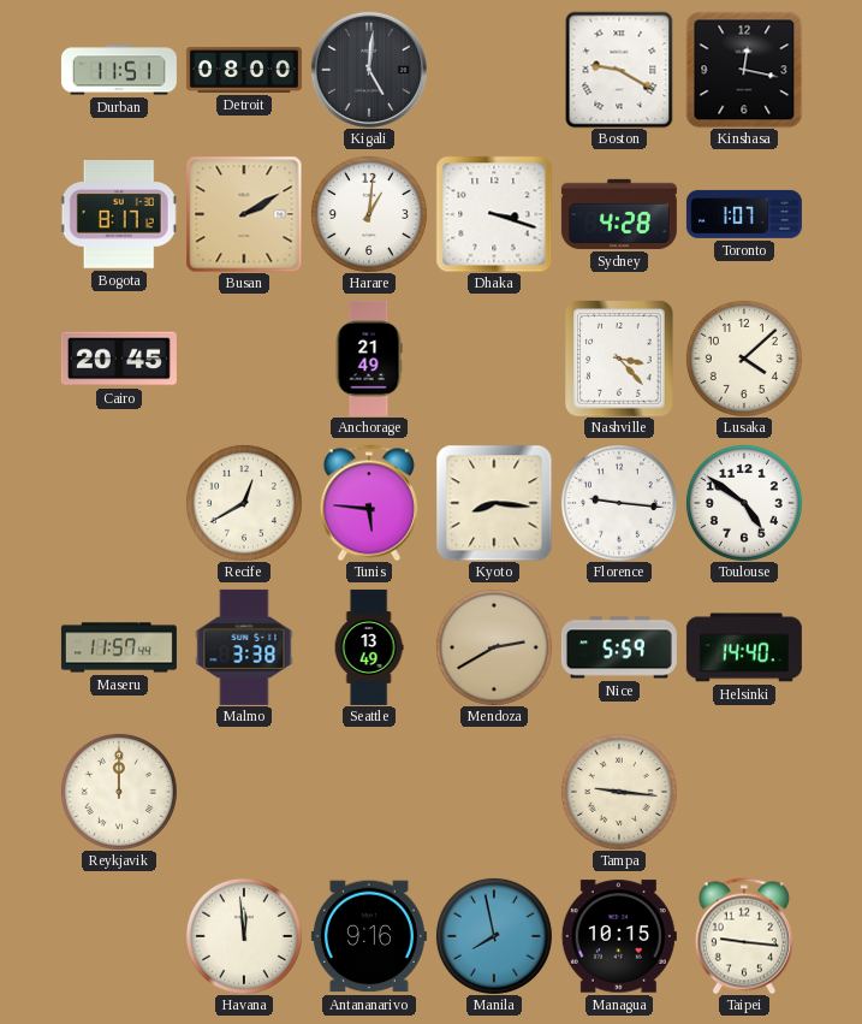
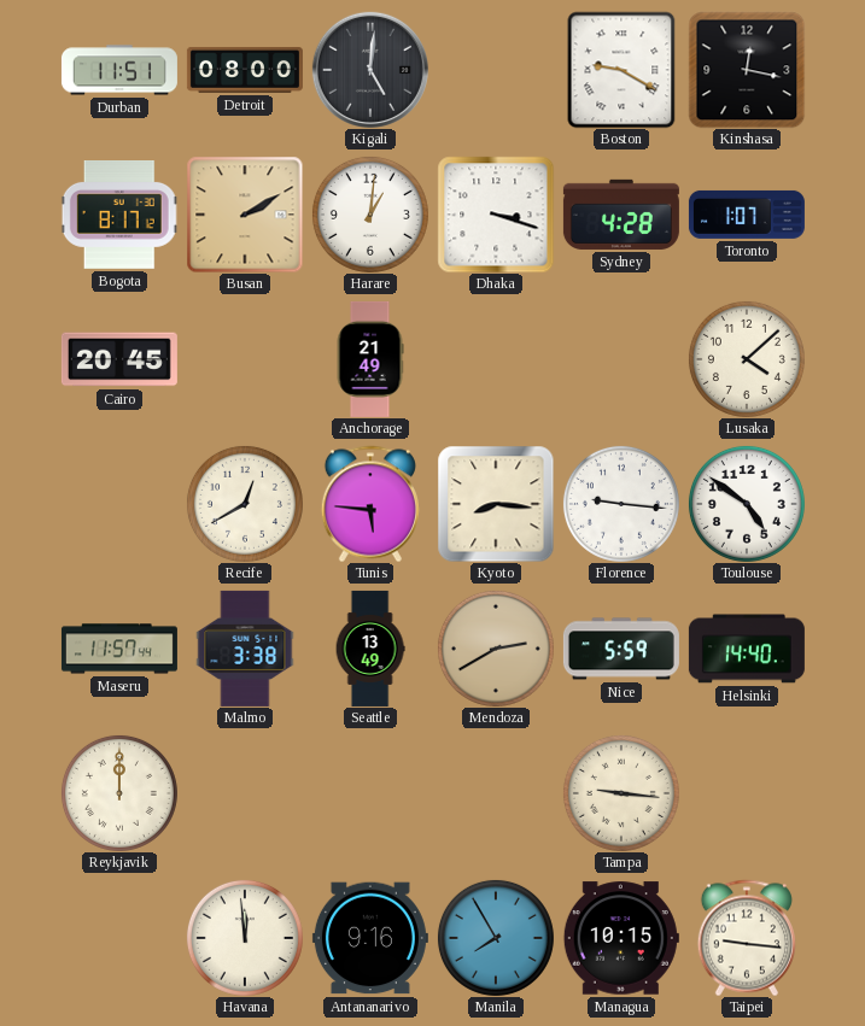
Nashville: 3:23 -> none
Manila: 7:58 -> 7:55
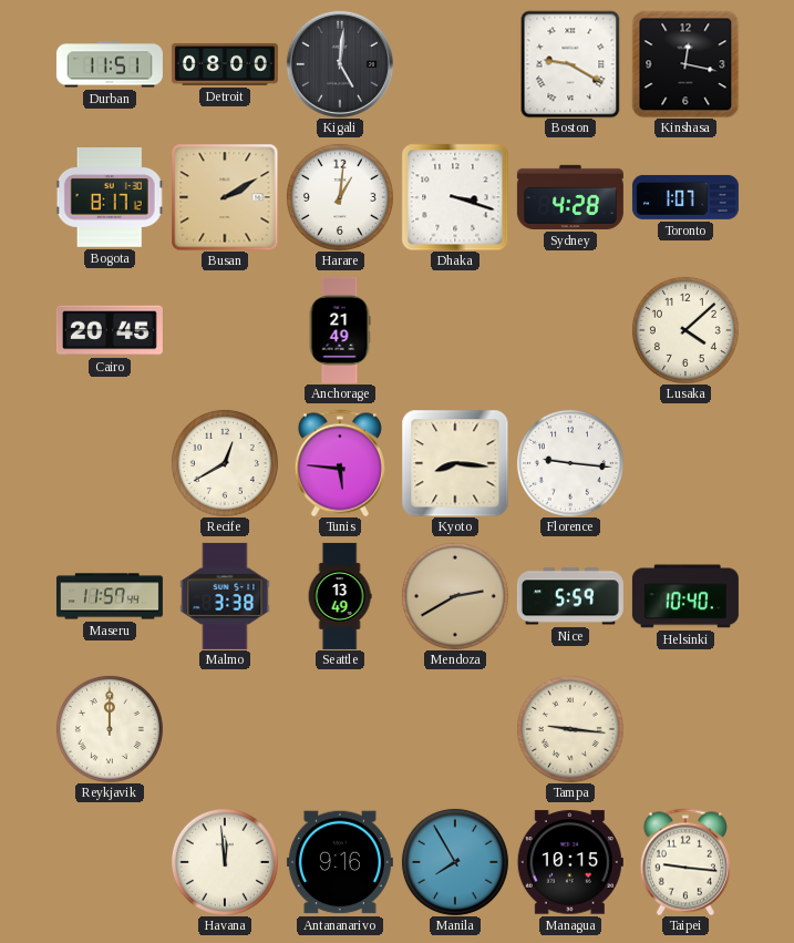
Toulouse: 4:51 -> none
Helsinki: 14:40 -> 10:40
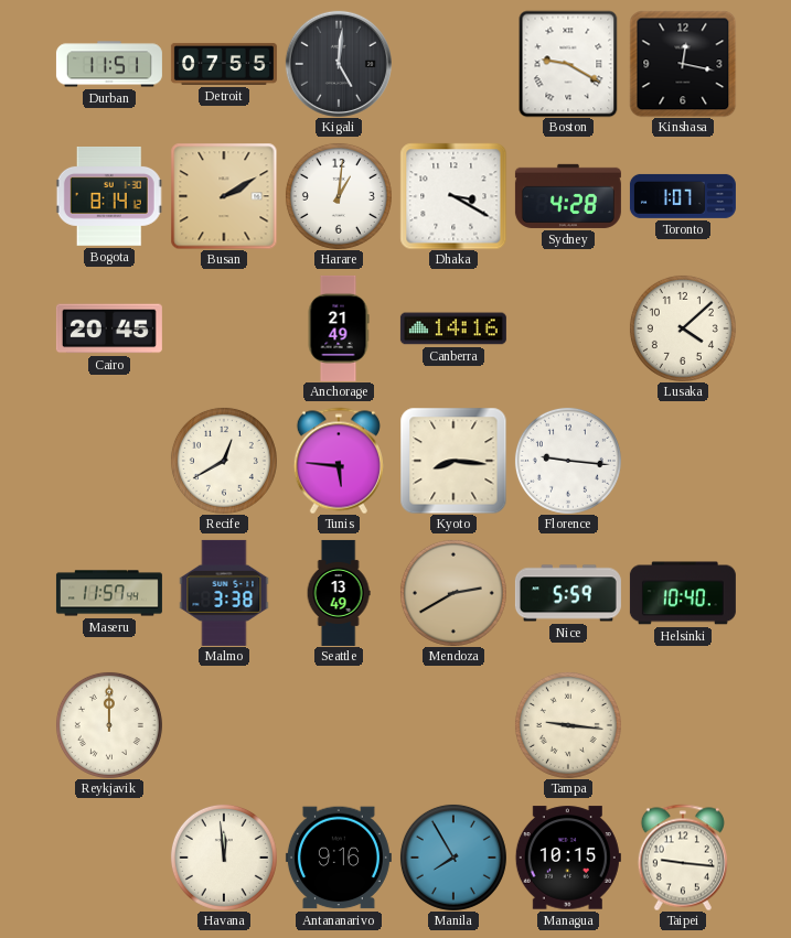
Detroit: 08:00 -> 07:55
Bogota: 8:17 -> 8:14
Dhaka: 3:18 -> 3:20
Canberra: none -> 14:16
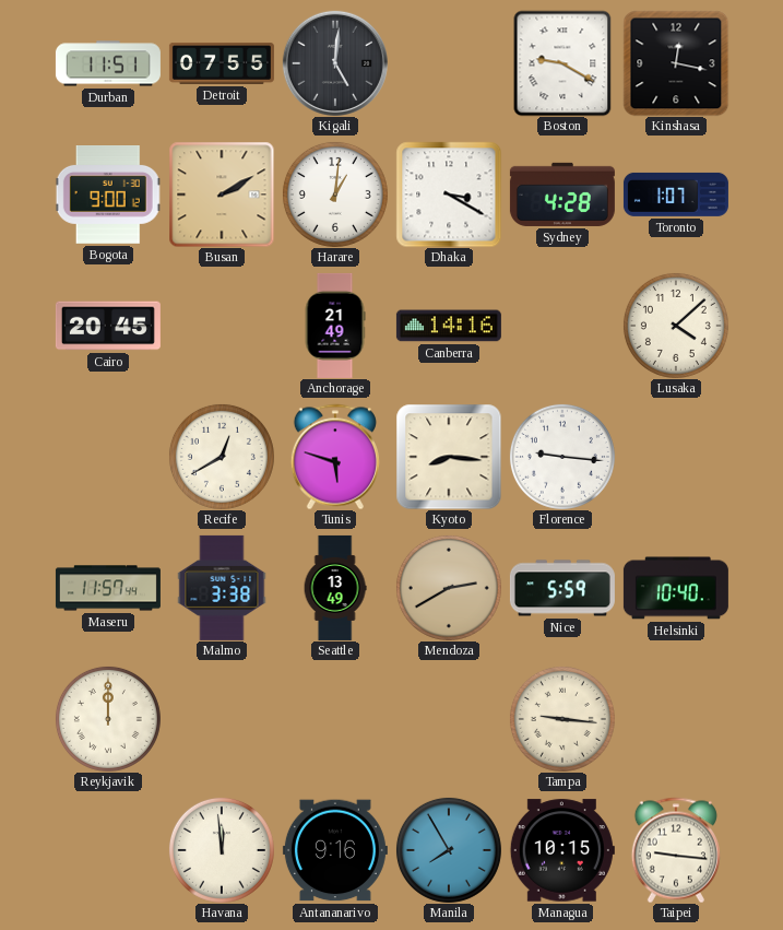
Bogota: 8:14 -> 9:00
Tunis: 5:46 -> 5:48
